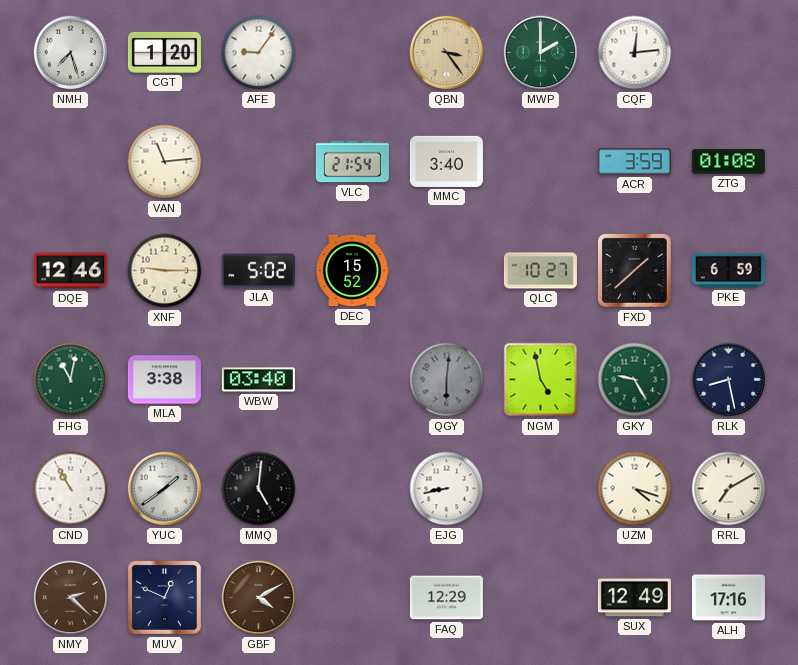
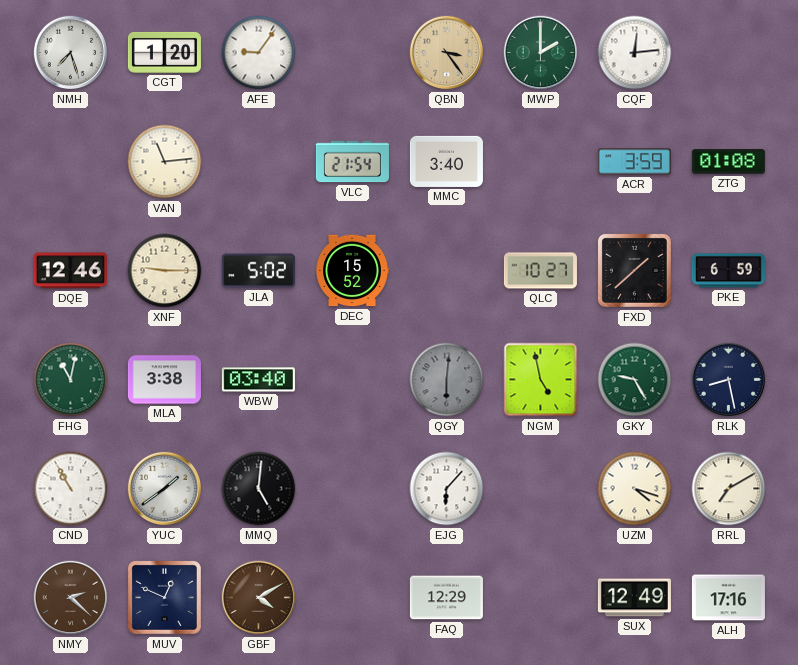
EJG: 8:43 -> 6:07
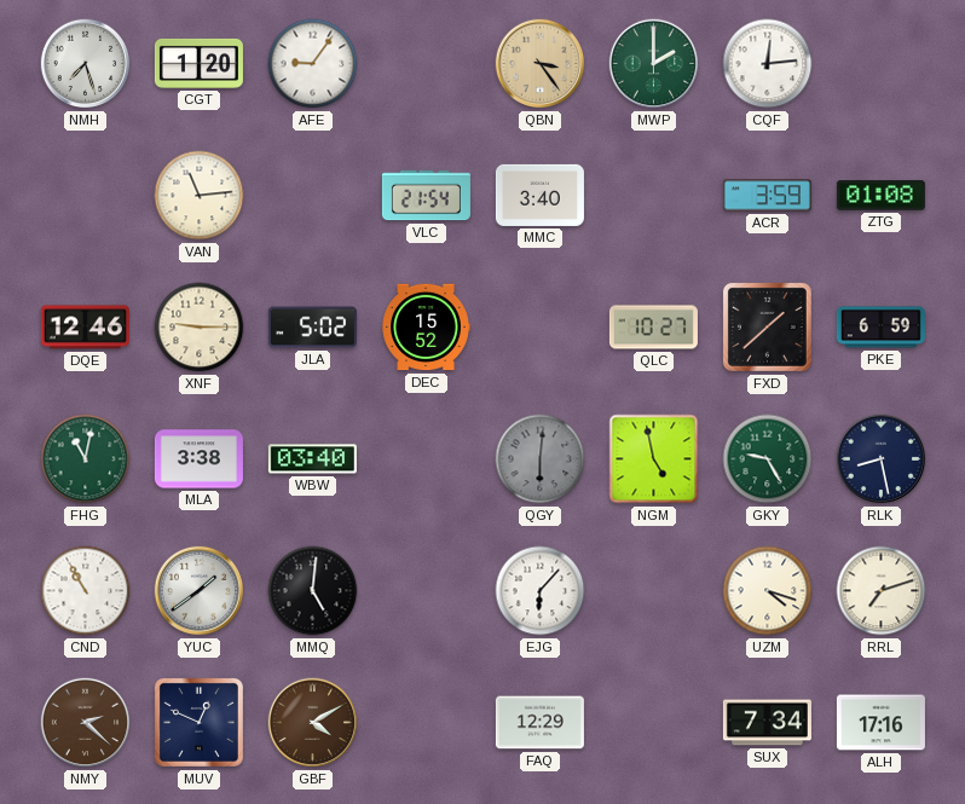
RRL: 7:10 -> 7:12
SUX: 12:49 -> 7:34
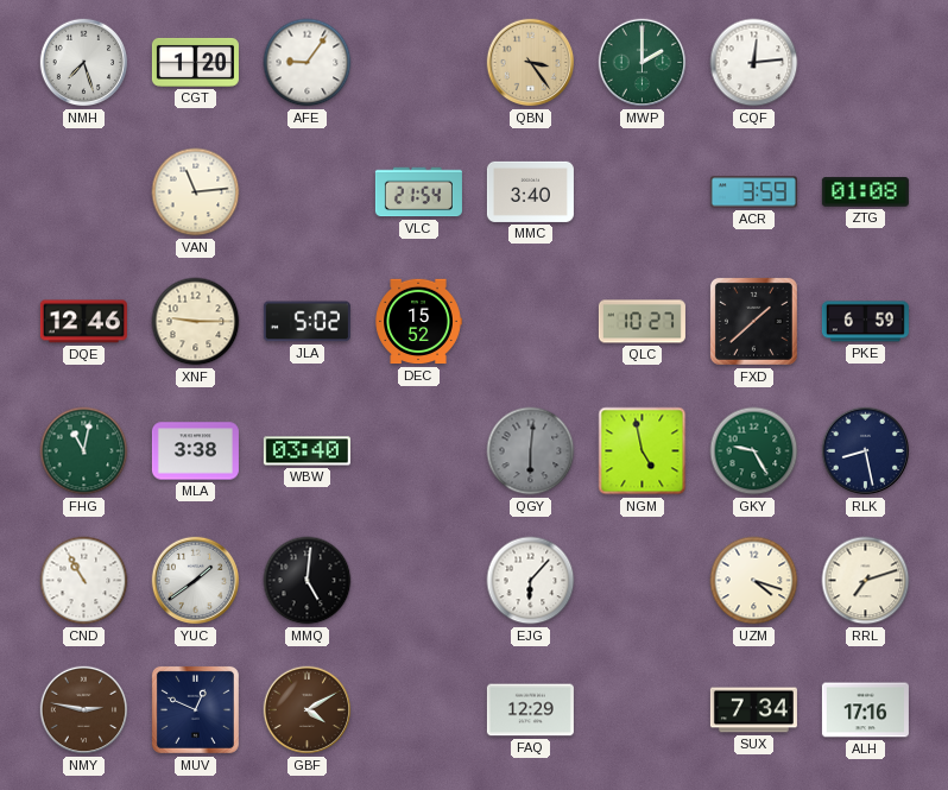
NMY: 2:22 -> 2:47
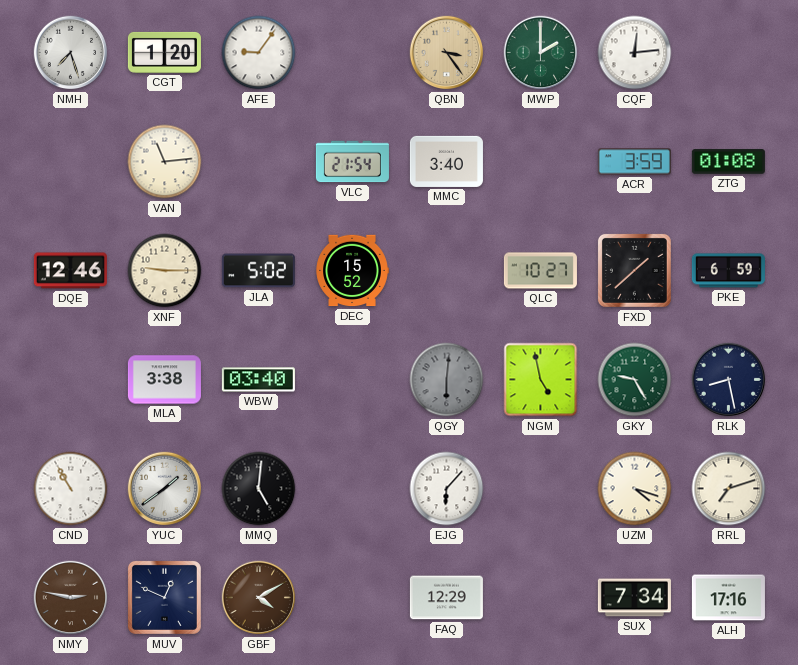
FHG: 11:02 -> none
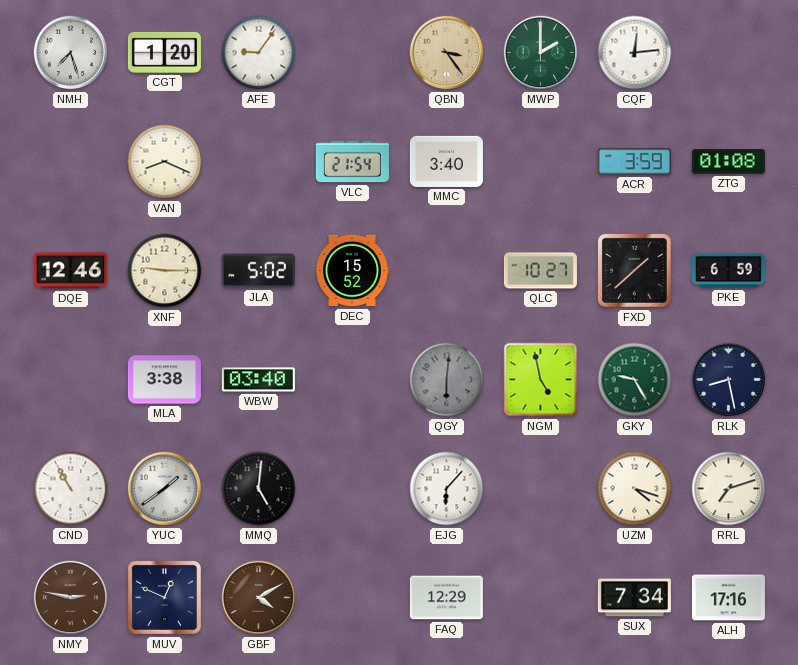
VAN: 11:14 -> 8:19
